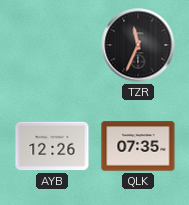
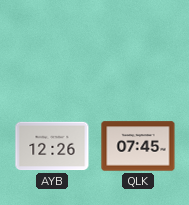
TZR: 11:34 -> none
QLK: 07:35 -> 07:45
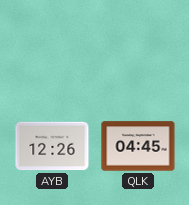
QLK: 07:45 -> 04:45
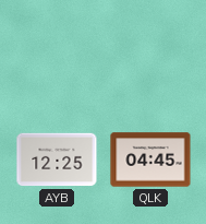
AYB: 12:26 -> 12:25
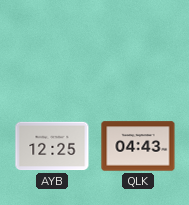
QLK: 04:45 -> 04:43
